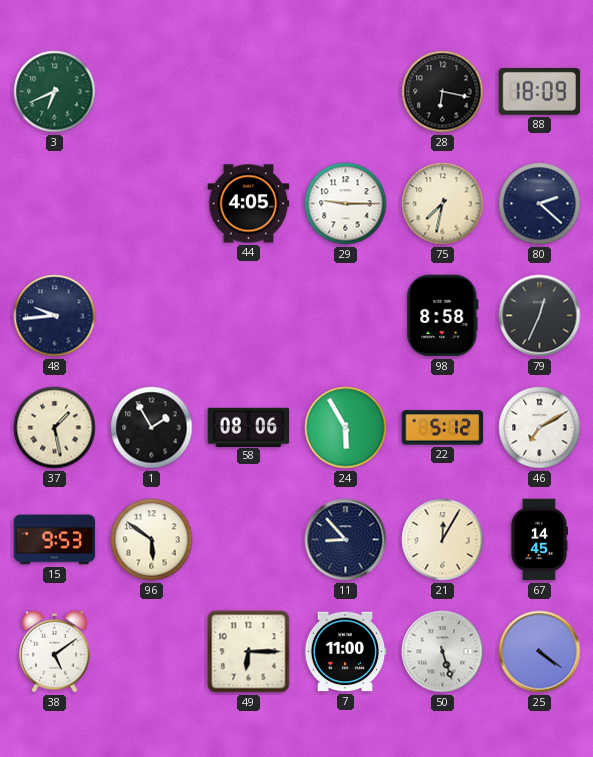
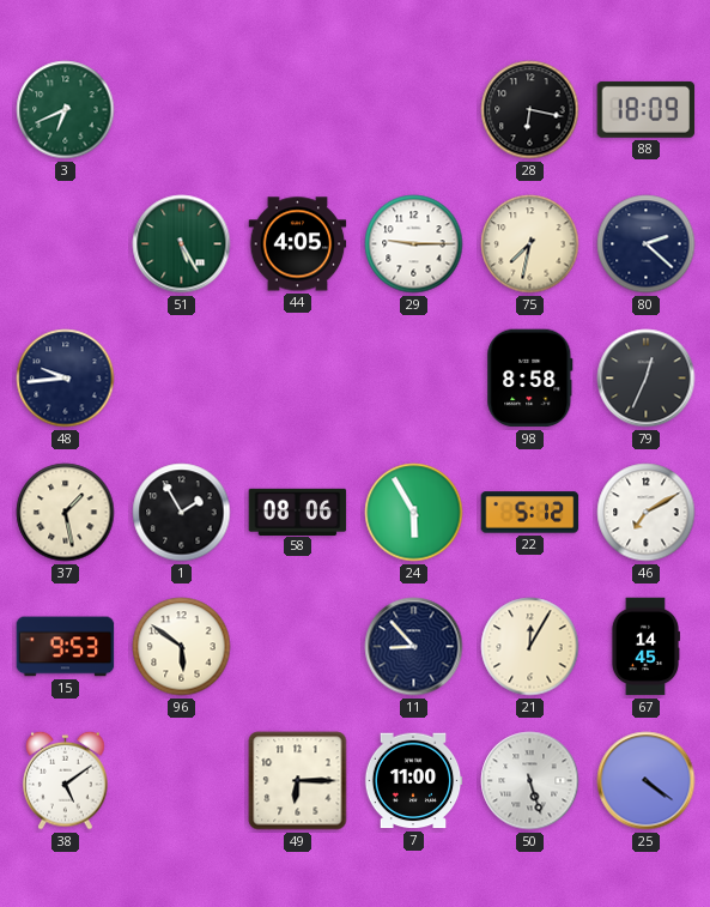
51: none -> 5:25
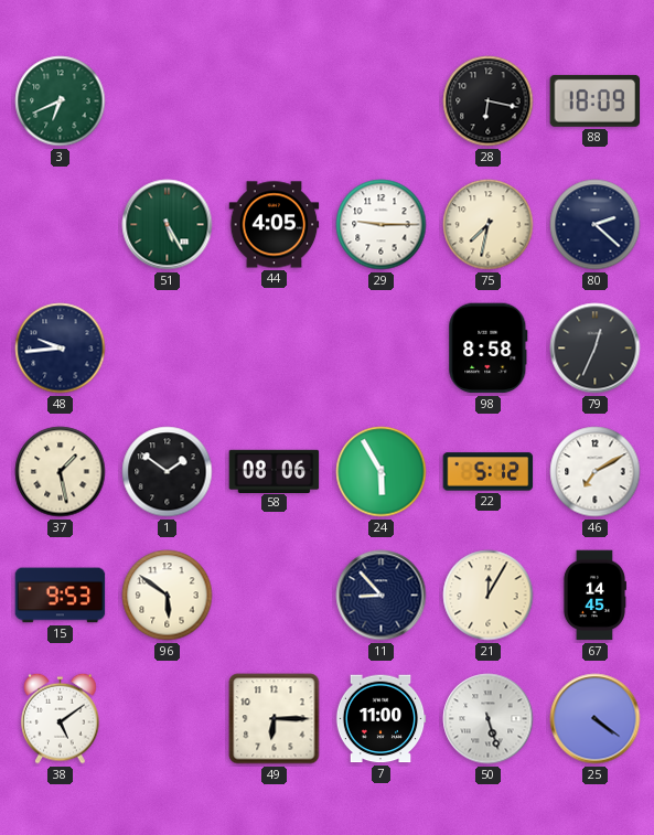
1: 1:55 -> 1:51
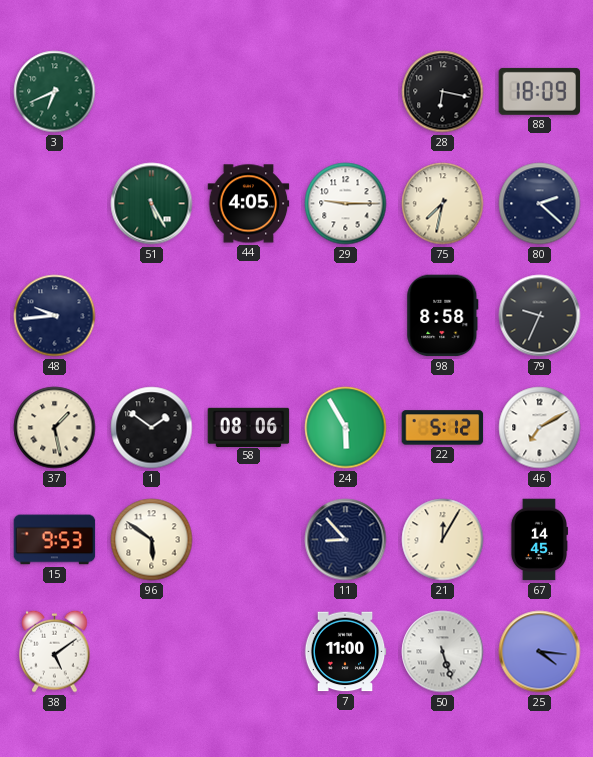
79: 12:34 -> 9:34
49: 6:15 -> none
25: 4:21 -> 4:16
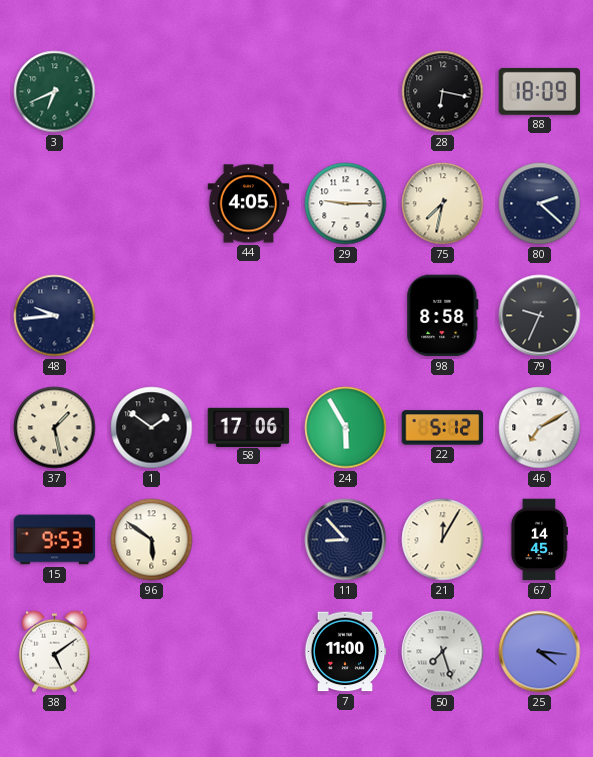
51: 5:25 -> none
58: 08:06 -> 17:06
50: 5:27 -> 7:27
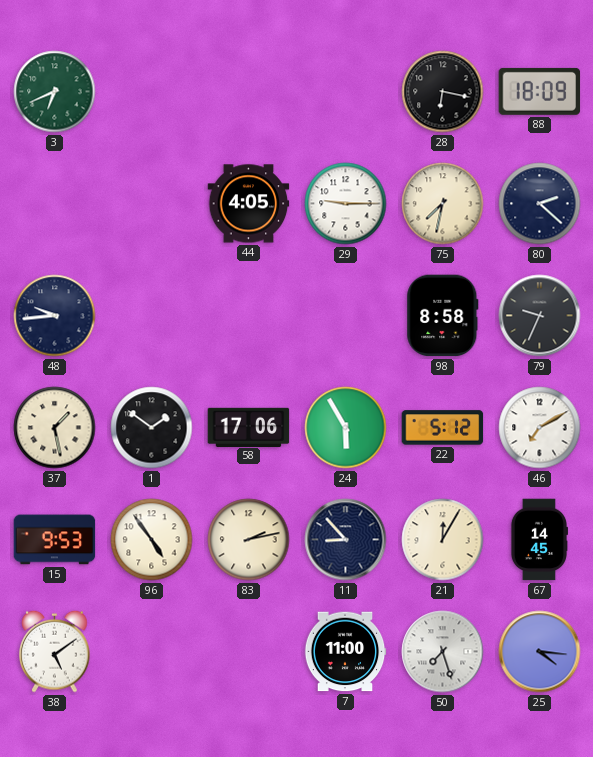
96: 5:51 -> 4:54
83: none -> 2:13
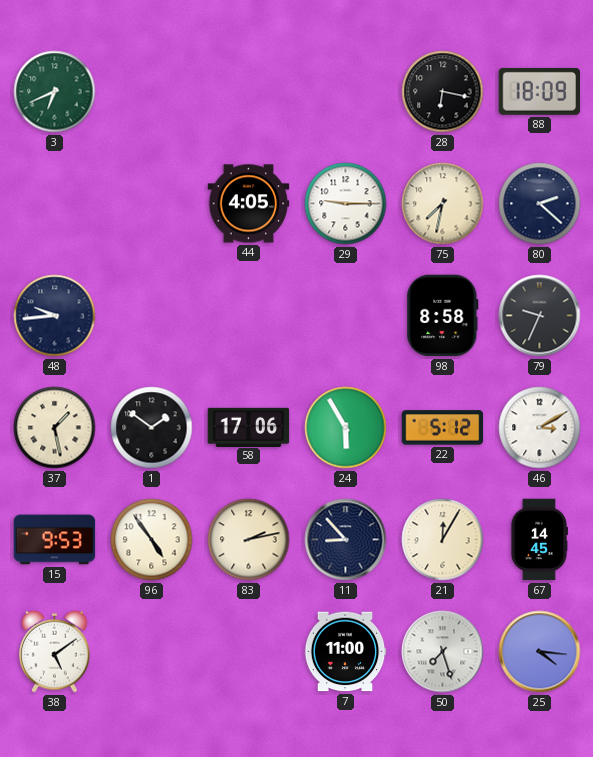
46: 7:10 -> 3:10
